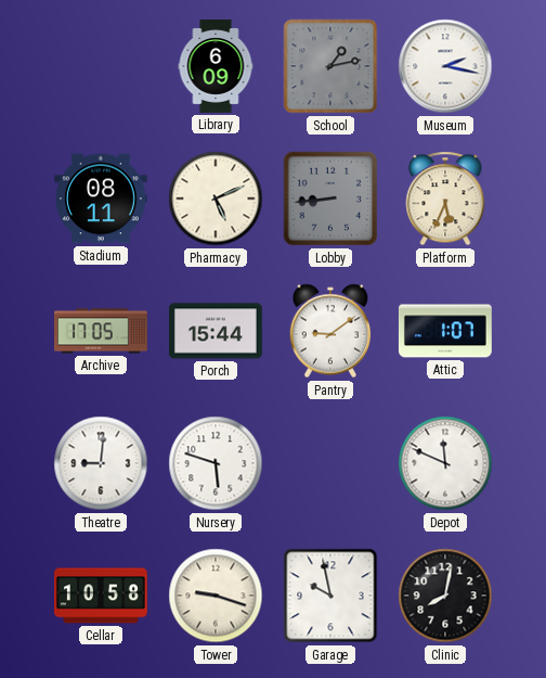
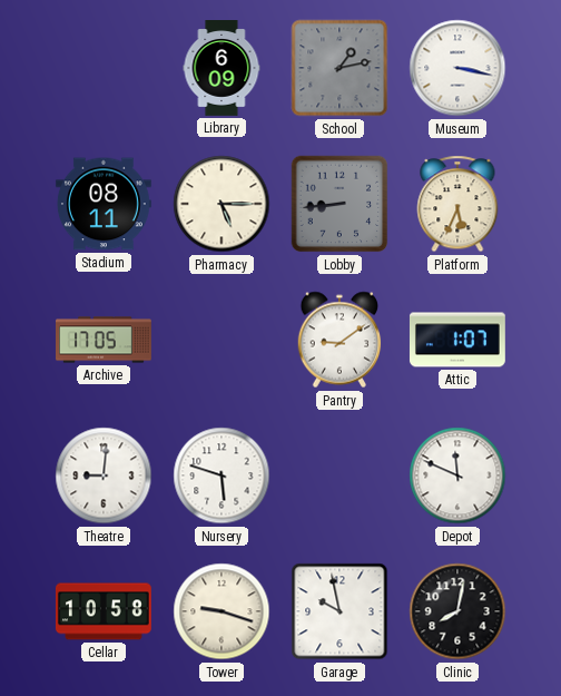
Museum: 2:17 -> 3:17
Pharmacy: 5:11 -> 5:15
Porch: 15:44 -> none
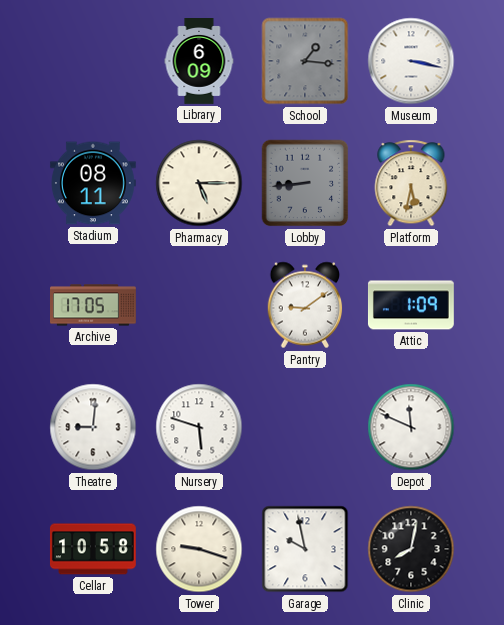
School: 1:13 -> 1:16
Platform: 5:34 -> 5:32
Attic: 1:07 -> 1:09
